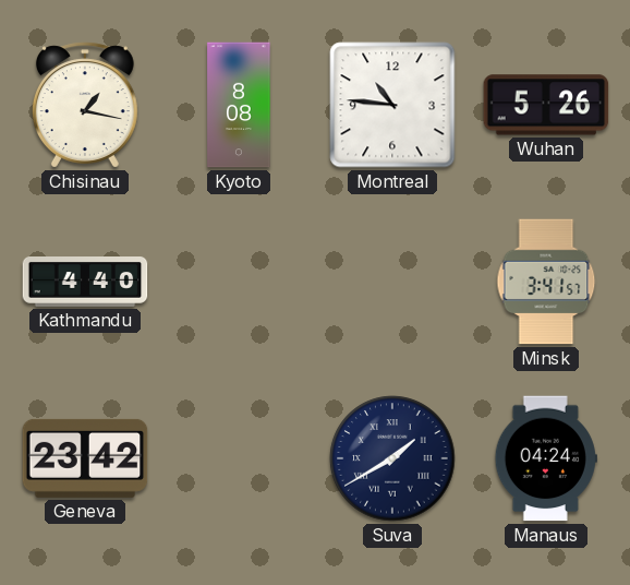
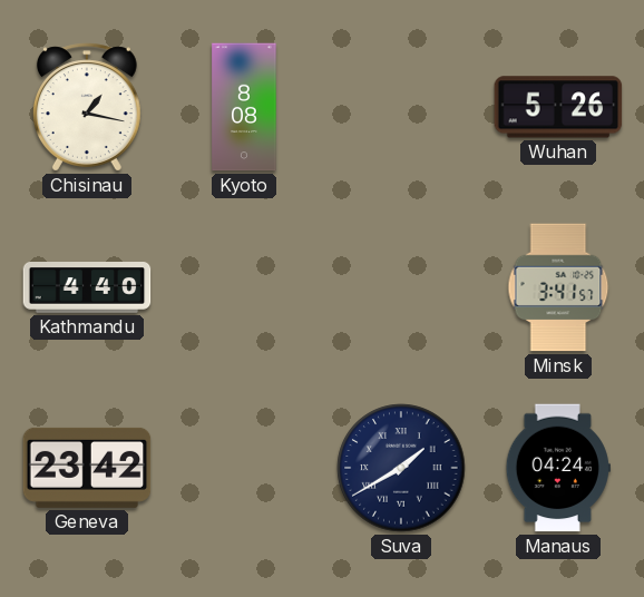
Montreal: 10:46 -> none
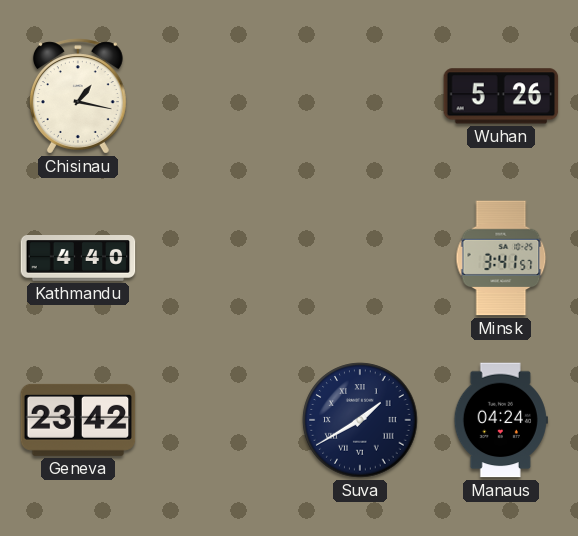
Kyoto: 8:08 -> none
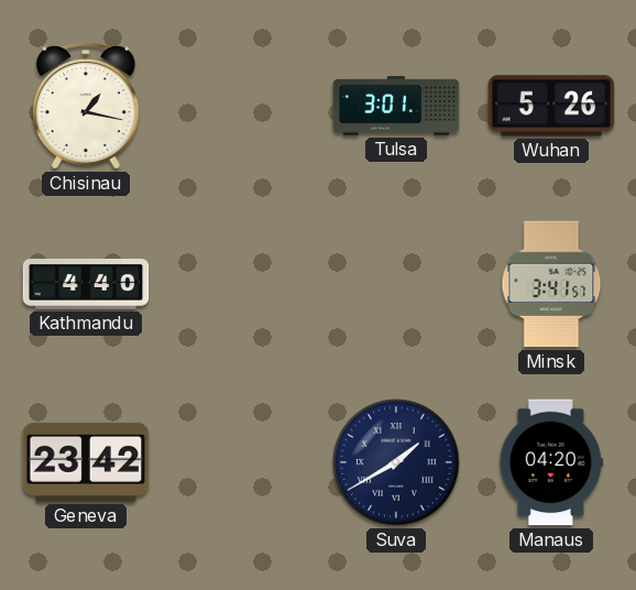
Tulsa: none -> 3:01
Manaus: 04:24 -> 04:20
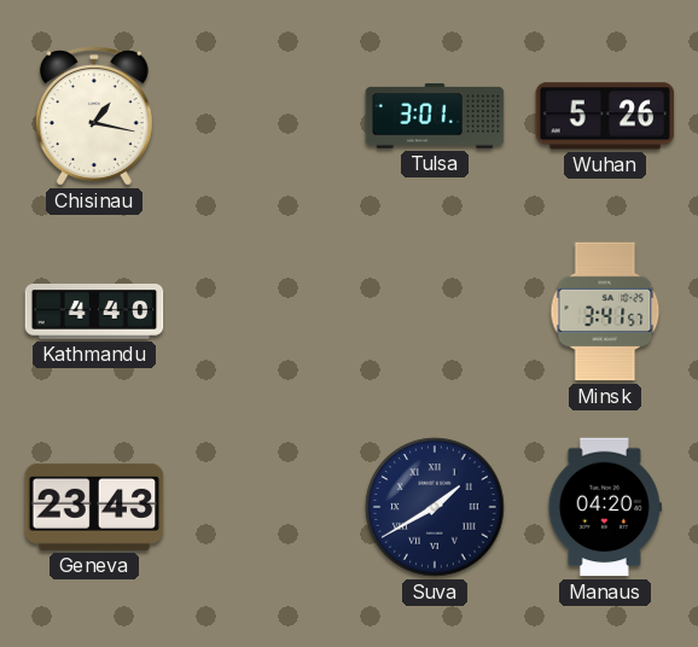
Geneva: 23:42 -> 23:43
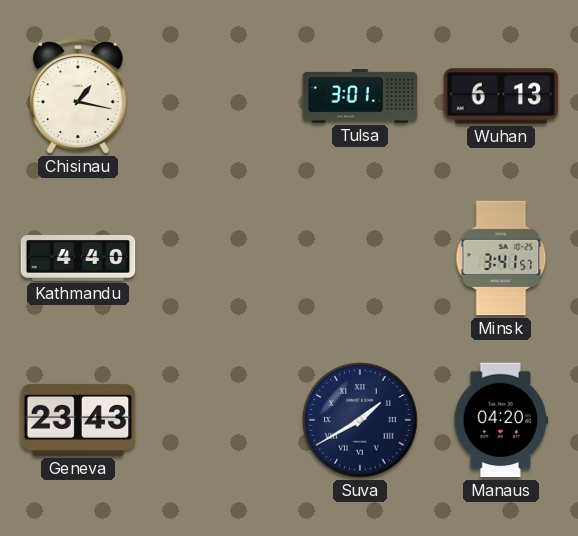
Wuhan: 5:26 -> 6:13
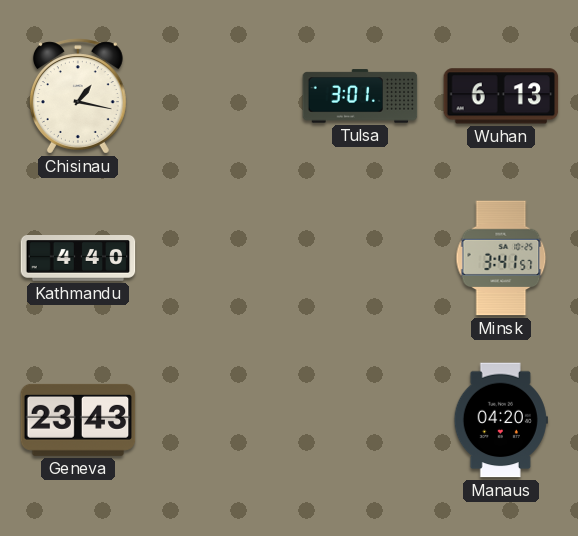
Suva: 1:40 -> none
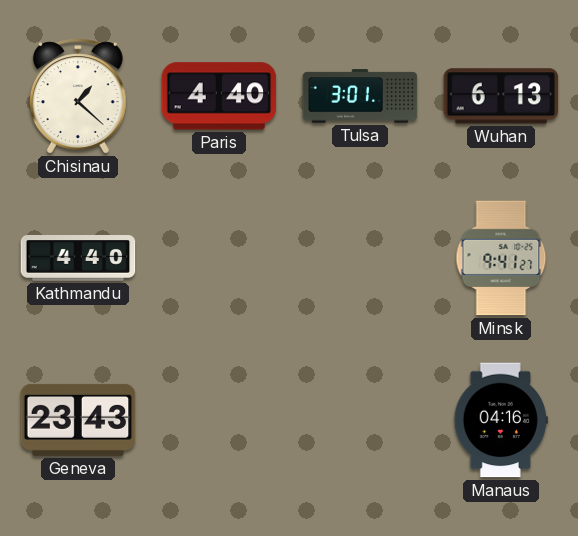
Chisinau: 1:17 -> 1:22
Paris: none -> 4:40
Minsk: 3:41 -> 9:41
Manaus: 04:20 -> 04:16
